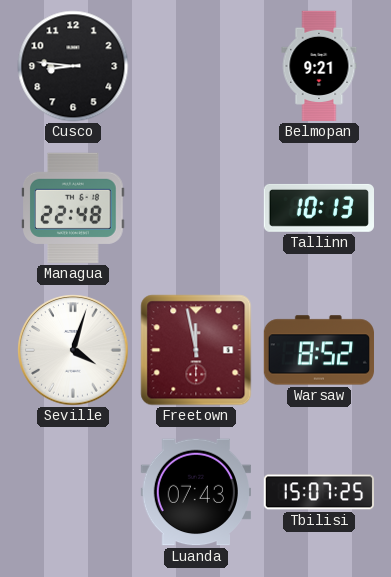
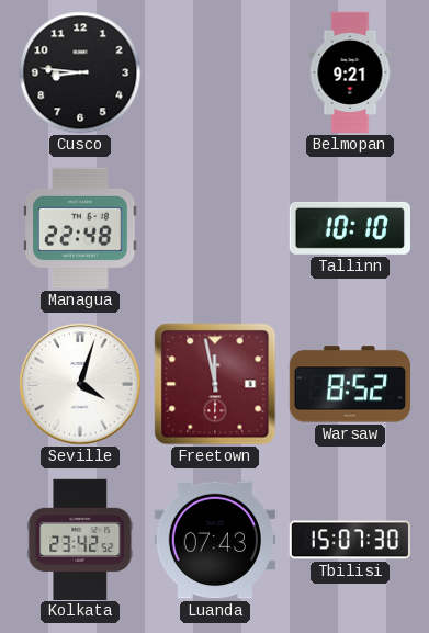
Tallinn: 10:13 -> 10:10
Kolkata: none -> 23:42
Tbilisi: 15:07:25 -> 15:07:30
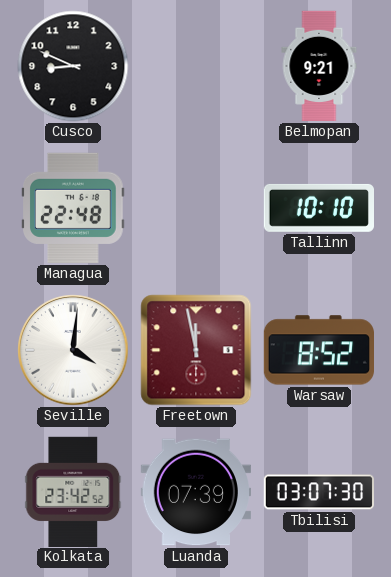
Cusco: 8:46 -> 8:49
Seville: 4:03 -> 4:01
Luanda: 07:43 -> 07:39
Tbilisi: 15:07 -> 03:07
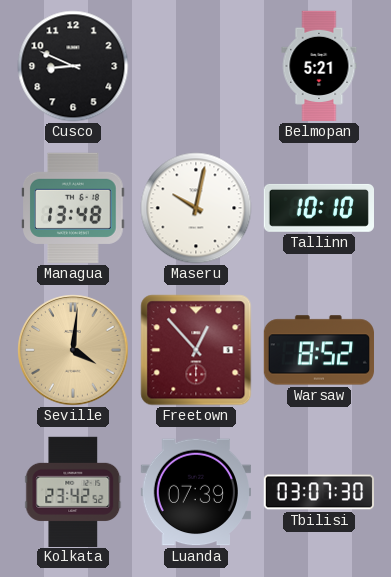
Belmopan: 9:21 -> 5:21
Managua: 22:48 -> 13:48
Maseru: none -> 10:02
Seville dial: white -> champagne
Freetown: 11:58 -> 12:53
